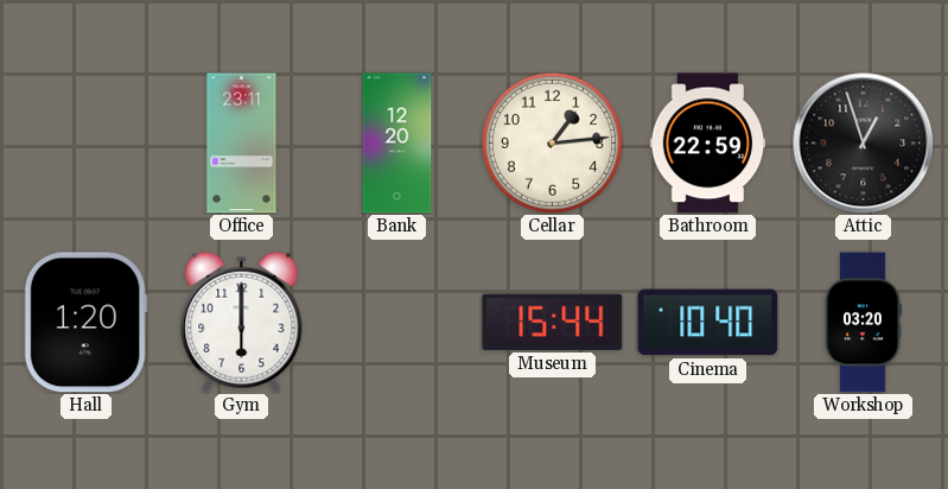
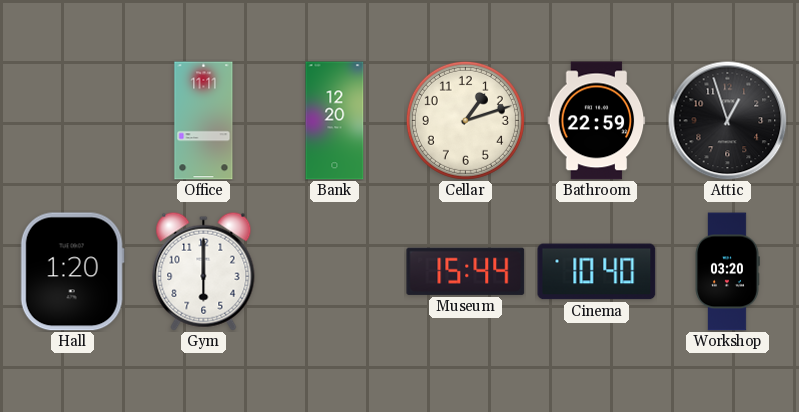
Office: 23:11 -> 11:11
Cellar: 1:14 -> 1:12
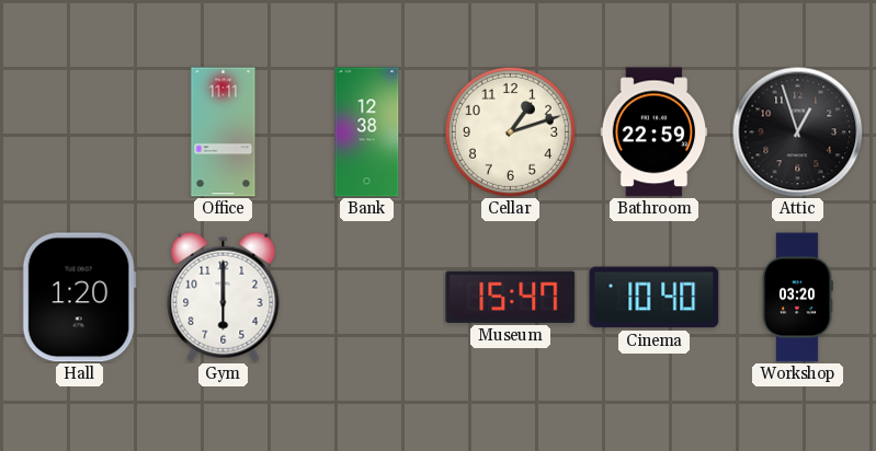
Bank: 12:20 -> 12:38
Museum: 15:44 -> 15:47
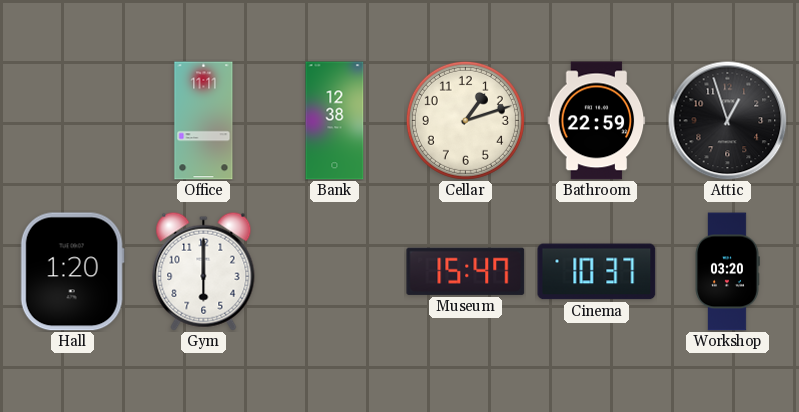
Cinema: 10:40 -> 10:37
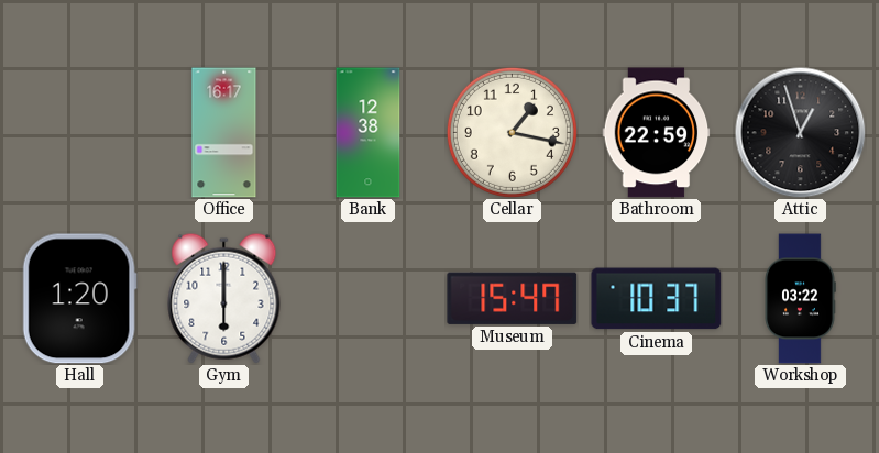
Office: 11:11 -> 16:17
Cellar: 1:12 -> 1:17
Workshop: 03:20 -> 03:22
